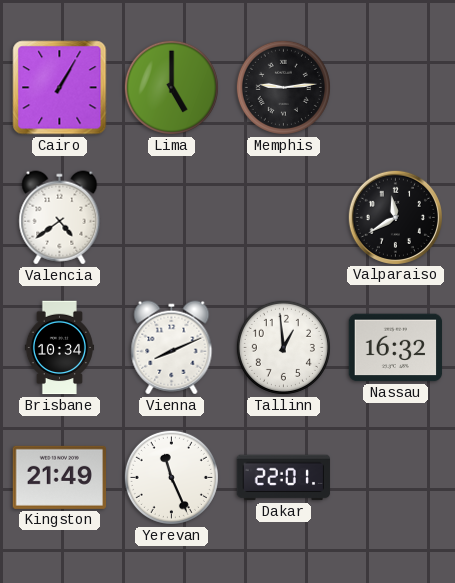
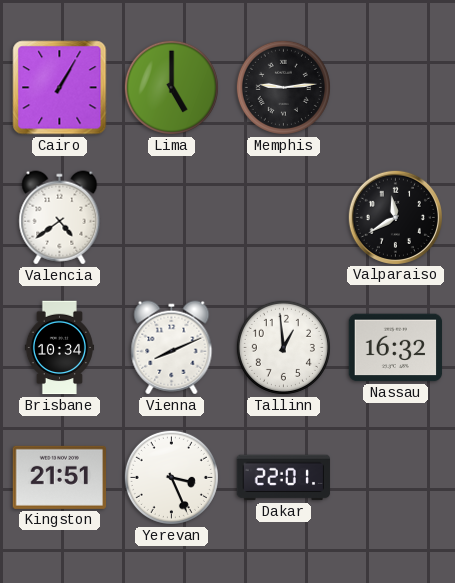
Kingston: 21:49 -> 21:51
Yerevan: 11:26 -> 3:26
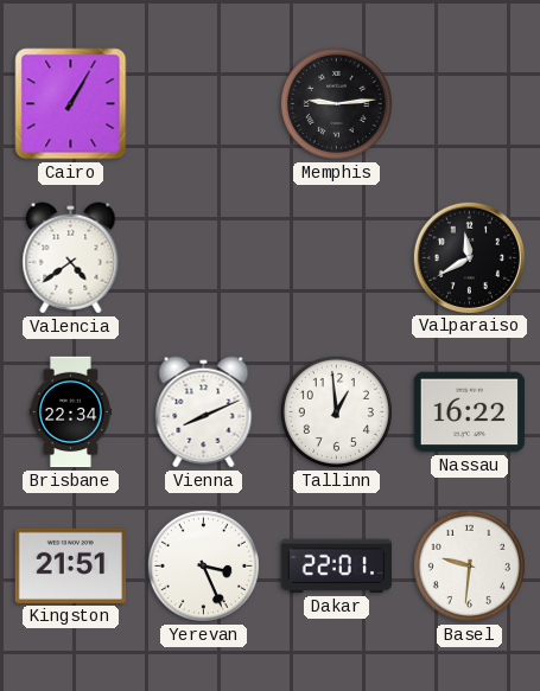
Lima: 5:00 -> none
Brisbane: 10:34 -> 22:34
Nassau: 16:32 -> 16:22
Basel: none -> 9:31
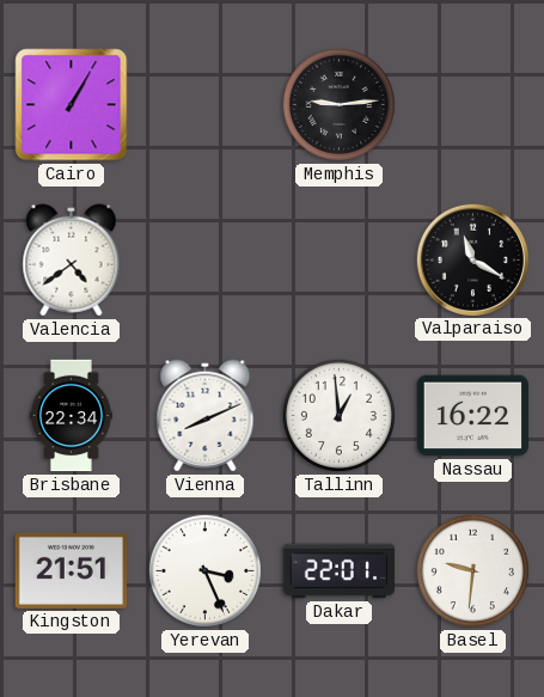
Valparaiso: 11:40 -> 11:20
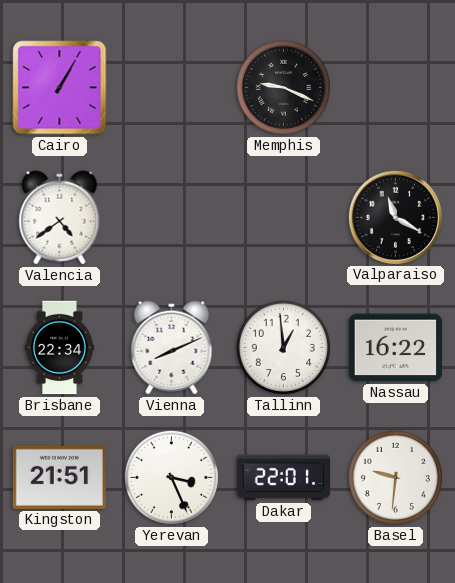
Memphis: 9:14 -> 9:19
